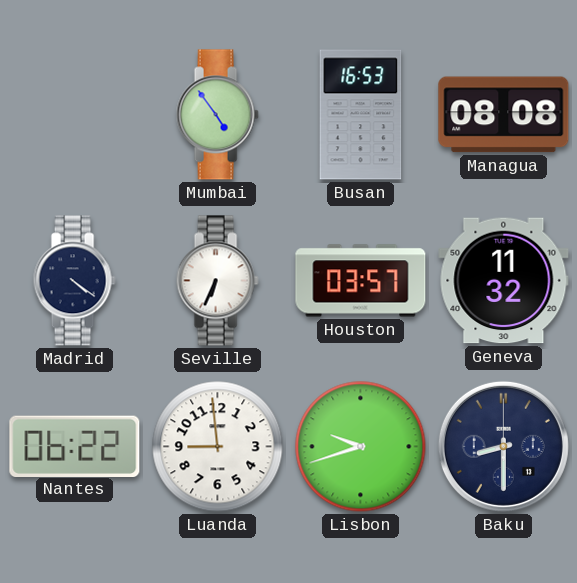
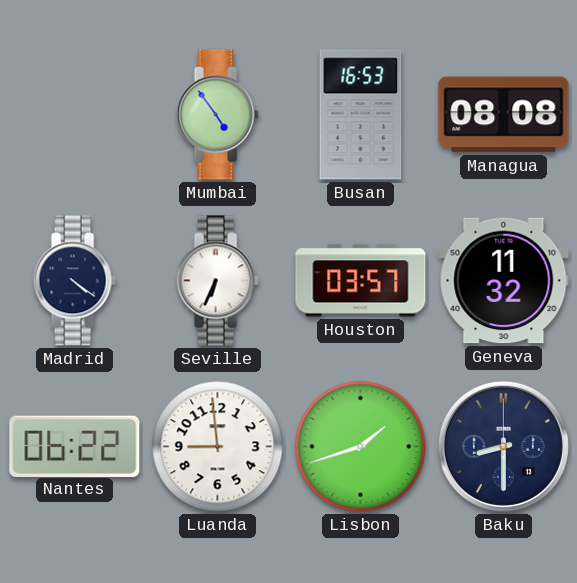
Lisbon: 9:42 -> 1:42
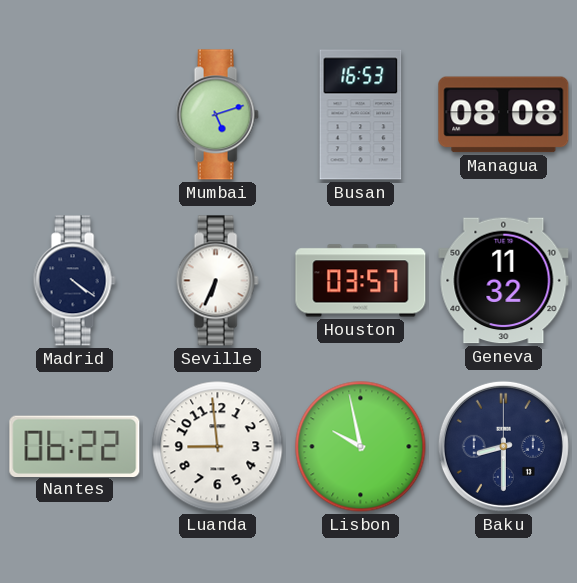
Mumbai: 4:54 -> 5:12
Lisbon: 1:42 -> 9:58
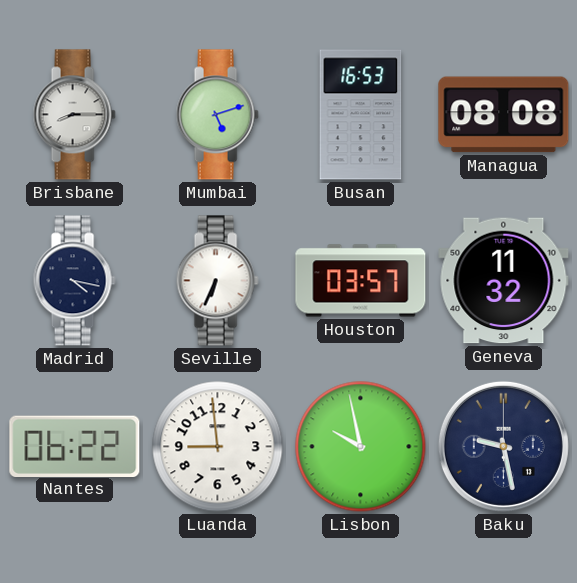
Brisbane: none -> 8:15
Madrid: 4:21 -> 4:17
Baku: 8:30 -> 9:28
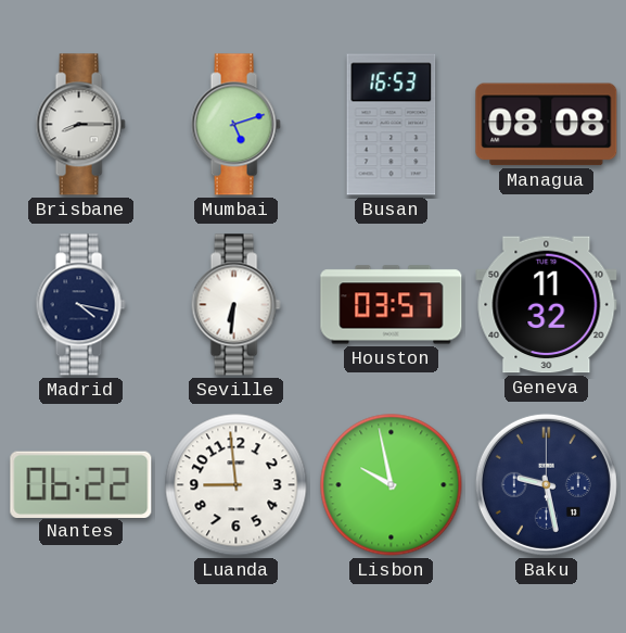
Seville: 6:34 -> 6:31
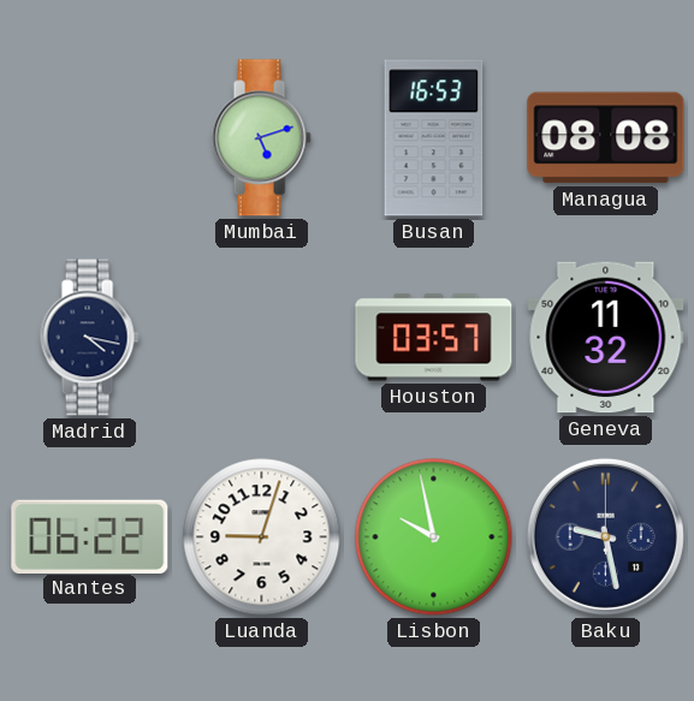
Brisbane: 8:15 -> none
Seville: 6:31 -> none
Luanda: 8:59 -> 9:03
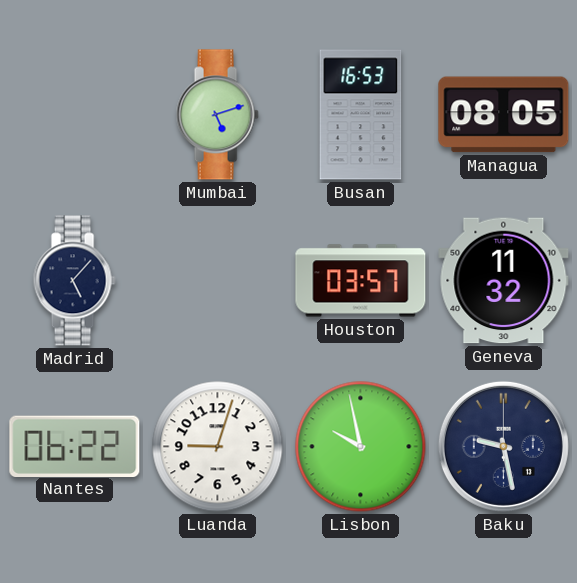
Managua: 08:08 -> 08:05
Madrid: 4:17 -> 5:07
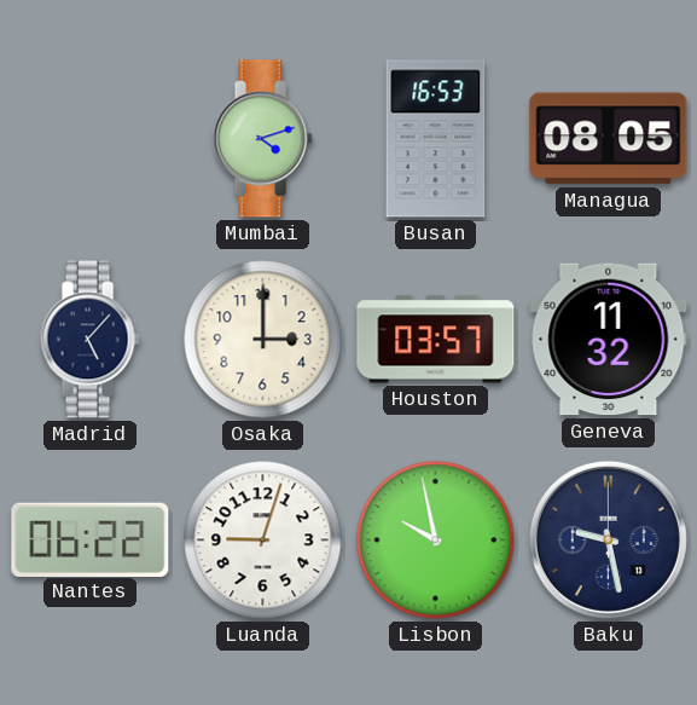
Mumbai: 5:12 -> 4:12
Osaka: none -> 3:00
